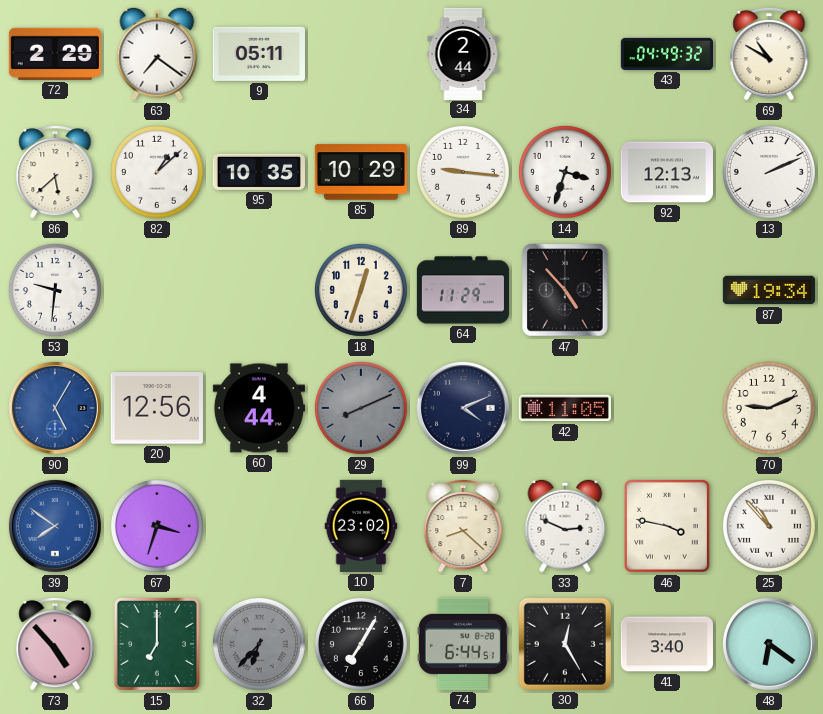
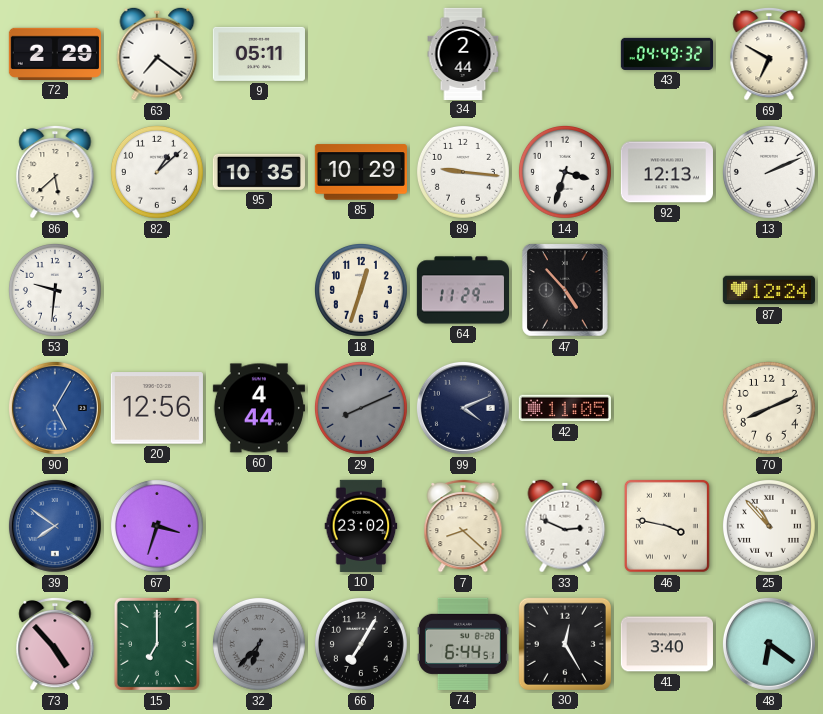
69: 10:50 -> 6:50
87: 19:34 -> 12:24
70: 9:11 -> 8:11
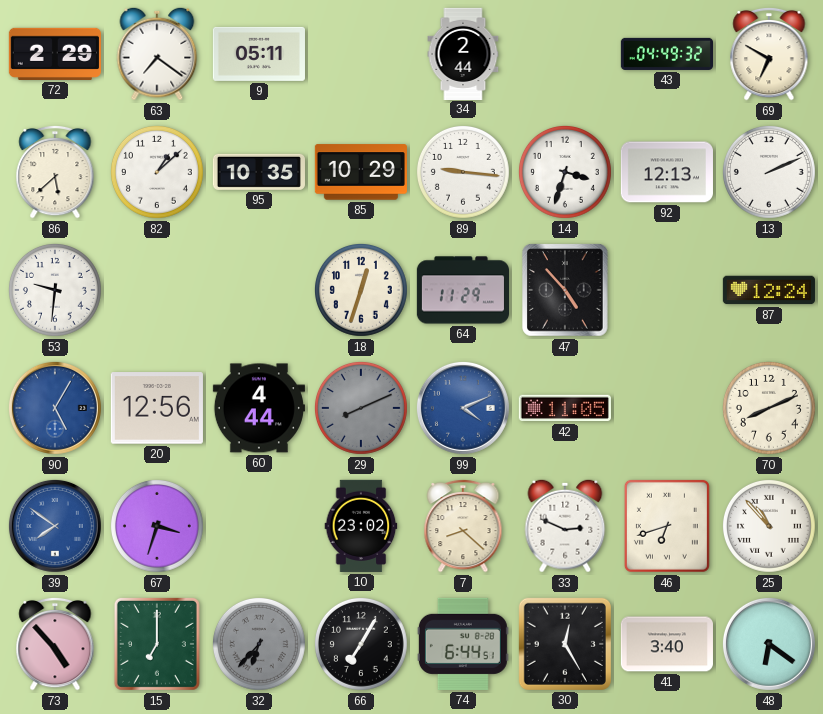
99 dial: navy -> blue
46: 3:47 -> 6:42
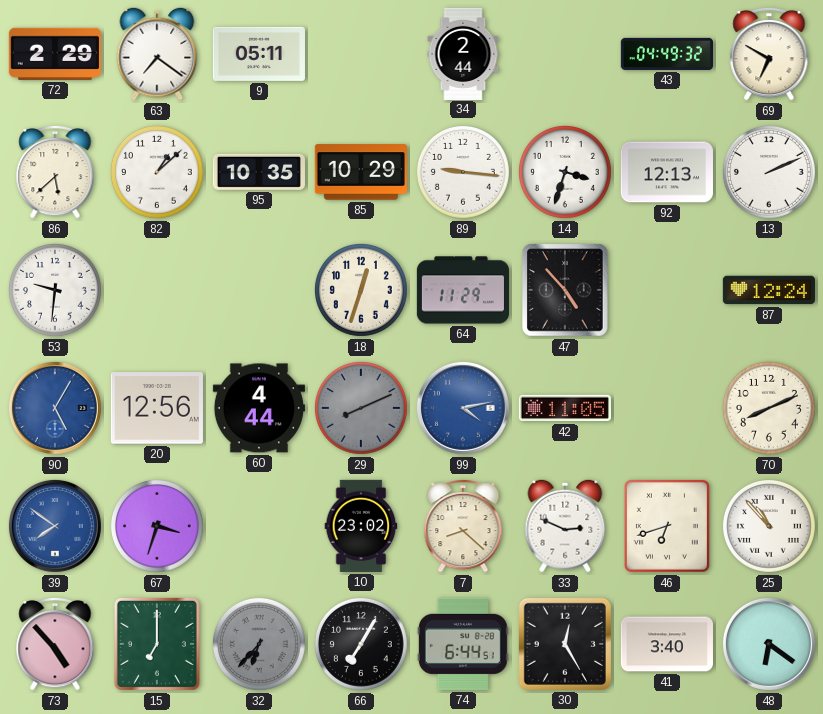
99: 4:11 -> 4:13
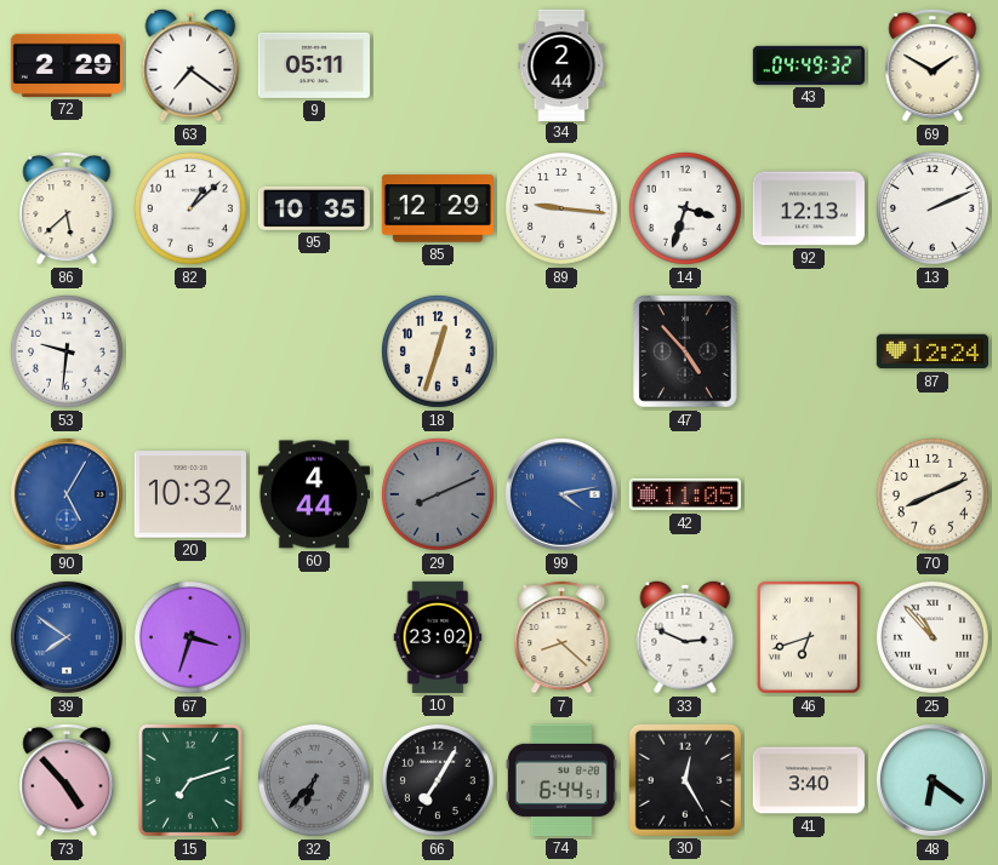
69: 6:50 -> 1:50
85: 10:29 -> 12:29
64: 11:29 -> none
20: 12:56 -> 10:32
15: 7:00 -> 7:12
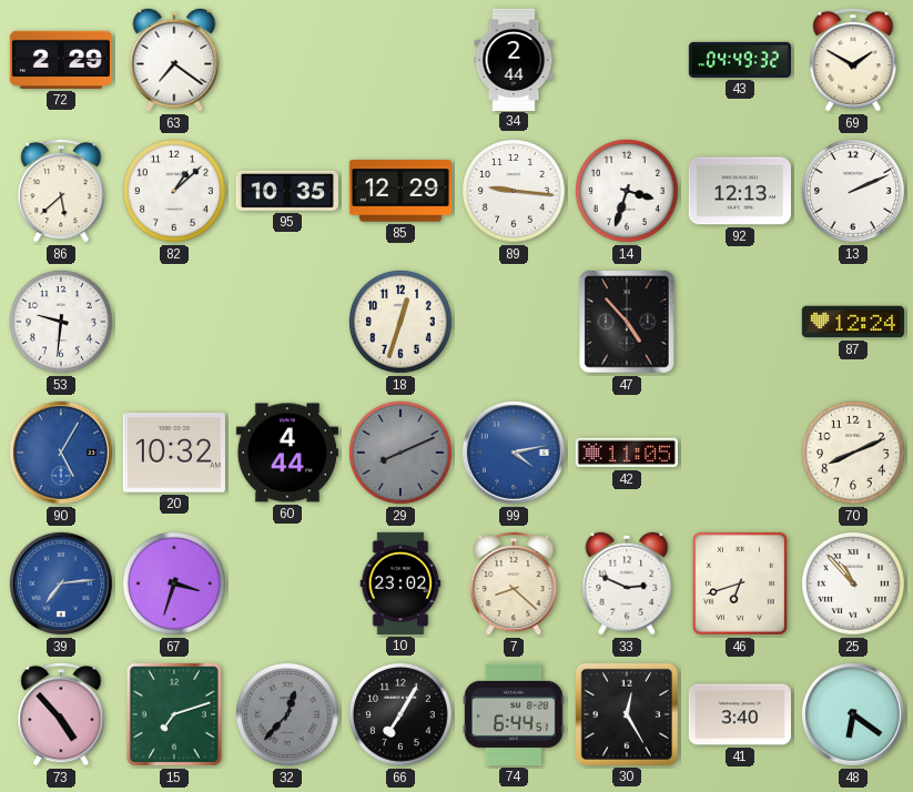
9: 05:11 -> none
39: 7:51 -> 7:14
32: 6:37 -> 12:37
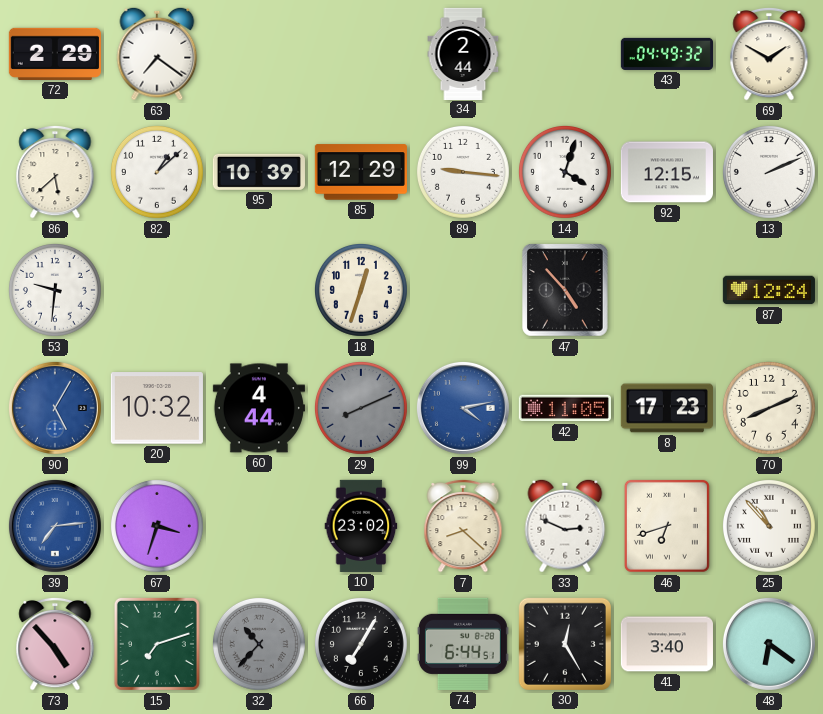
95: 10:35 -> 10:39
14: 3:33 -> 4:03
92: 12:13 -> 12:15
8: none -> 17:23
32: 12:37 -> 10:37
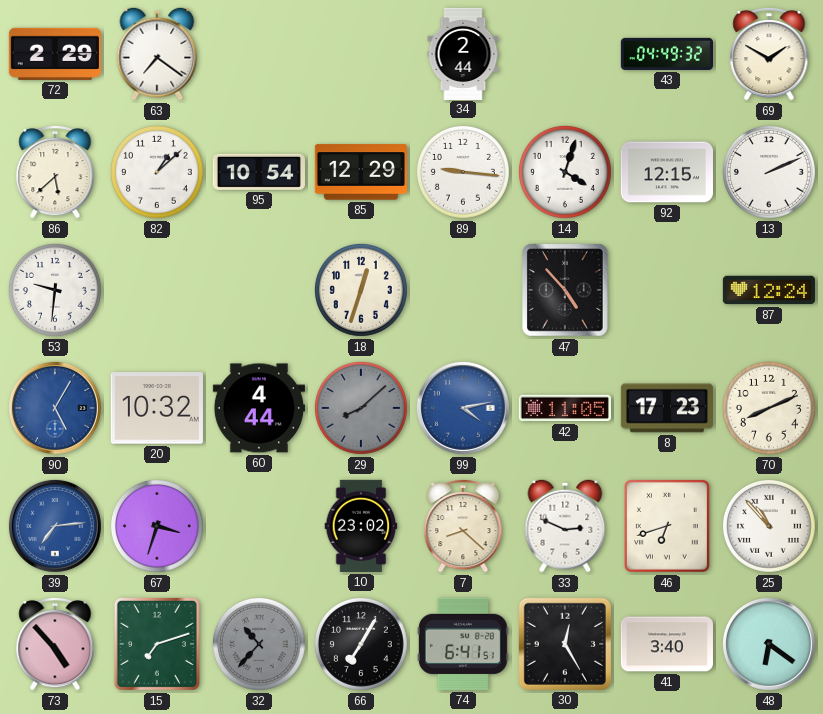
95: 10:39 -> 10:54
29: 8:11 -> 8:08
74: 6:44 -> 6:41
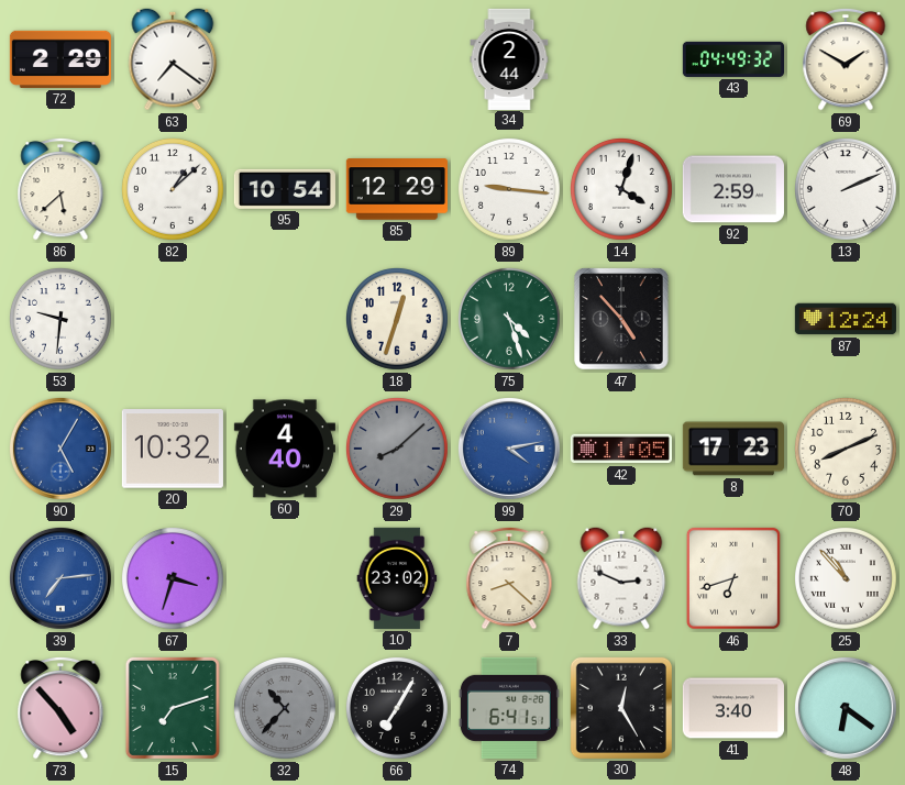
92: 12:15 -> 2:59
75: none -> 4:27
60: 4:44 -> 4:40
